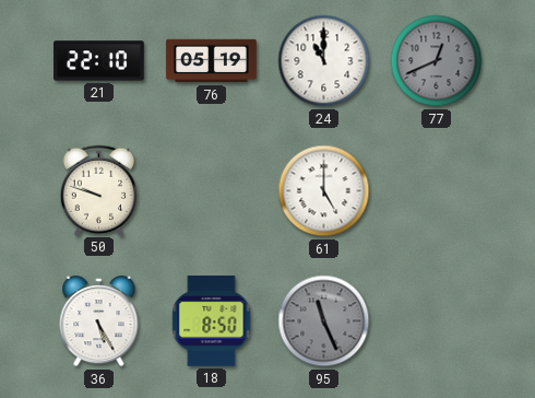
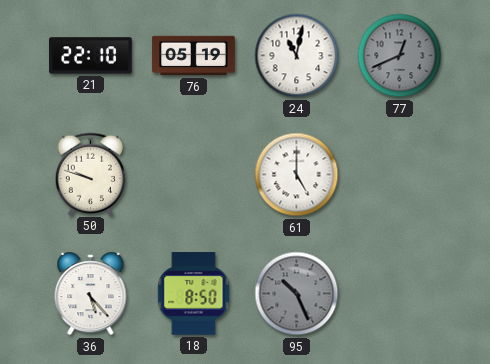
24: 11:00 -> 11:02
36: 5:25 -> 5:23
95: 11:26 -> 10:26
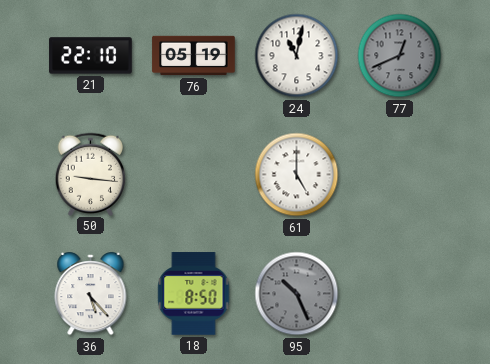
50: 9:48 -> 9:16
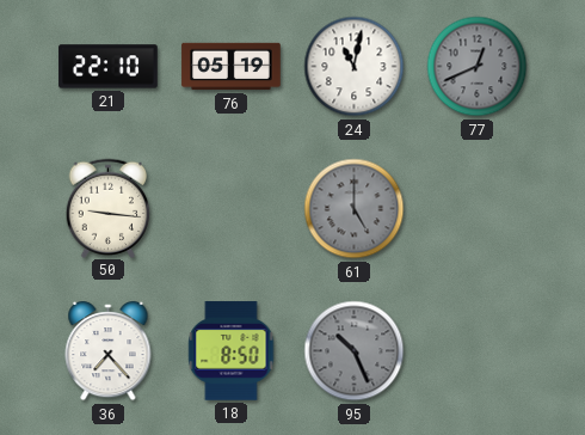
61 dial: white -> grey
36: 5:23 -> 7:23
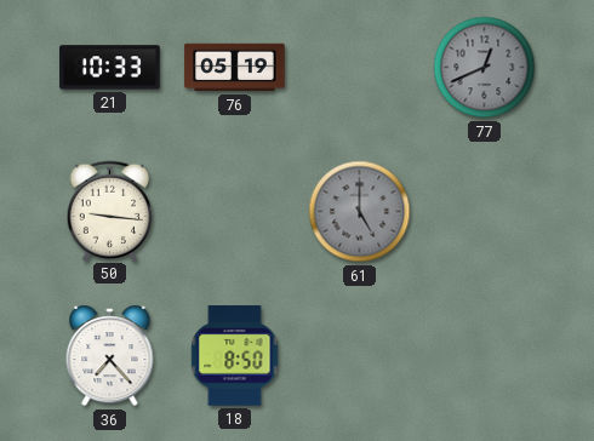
21: 22:10 -> 10:33
24: 11:02 -> none
95: 10:26 -> none
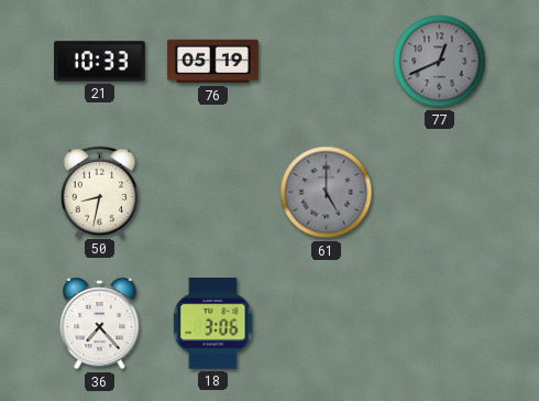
50: 9:16 -> 8:32
18: 8:50 -> 3:06
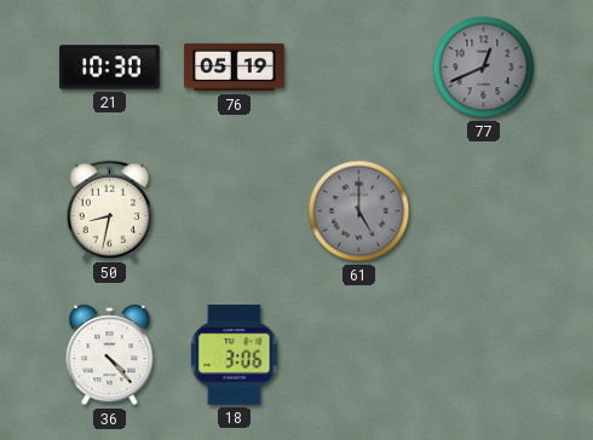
21: 10:33 -> 10:30
36: 7:23 -> 4:23
